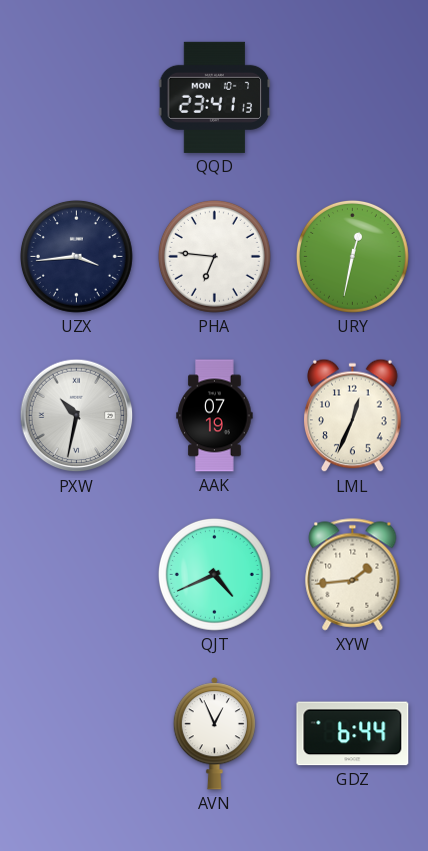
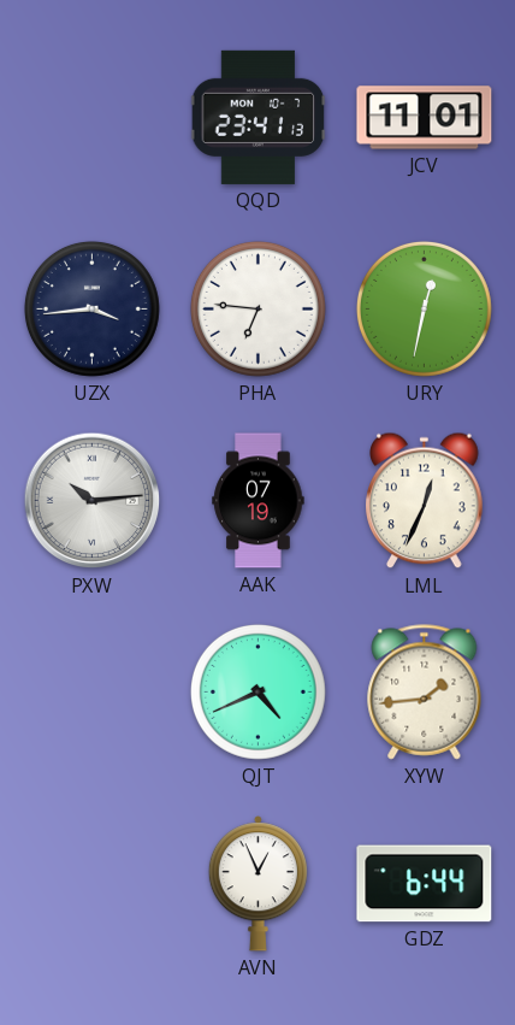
JCV: none -> 11:01
PXW: 10:32 -> 10:14
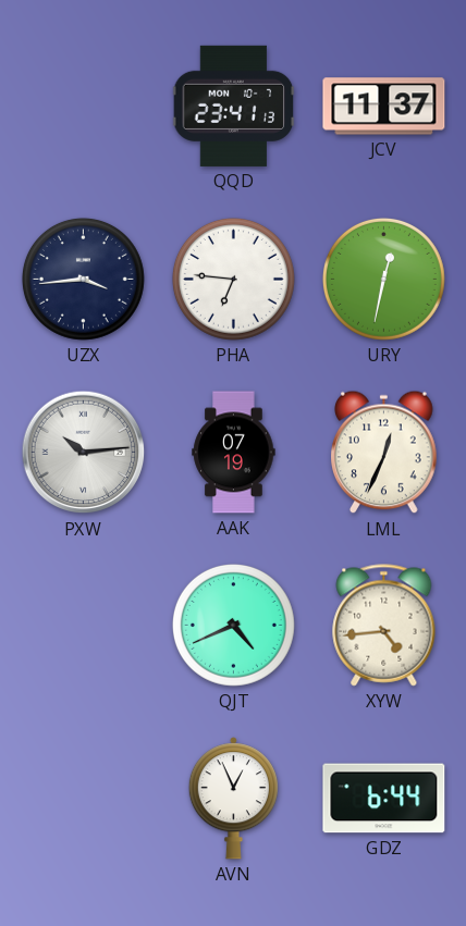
JCV: 11:01 -> 11:37
XYW: 1:44 -> 4:44
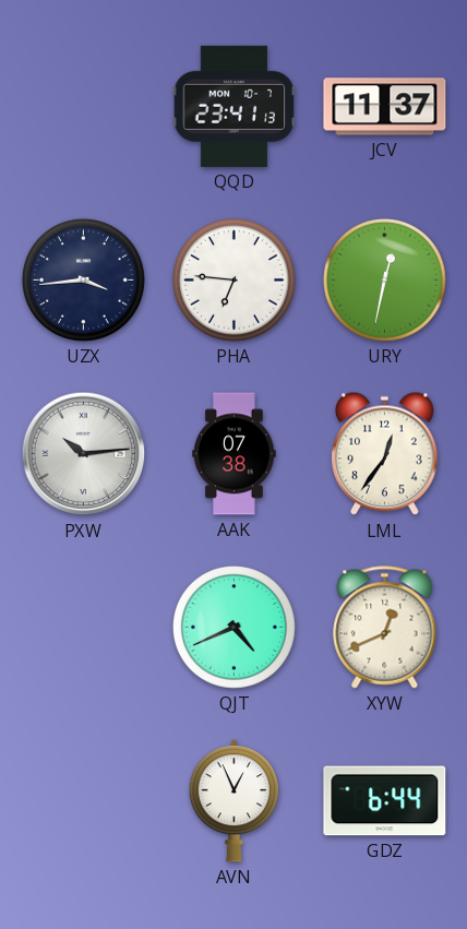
AAK: 07:19 -> 07:38
LML: 12:34 -> 12:36
XYW: 4:44 -> 12:41
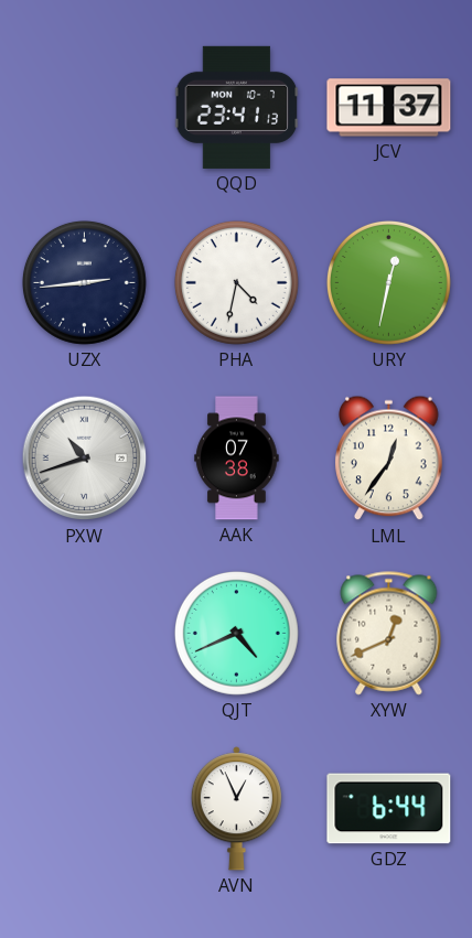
UZX: 3:44 -> 2:44
PHA: 6:46 -> 4:32
PXW: 10:14 -> 10:42
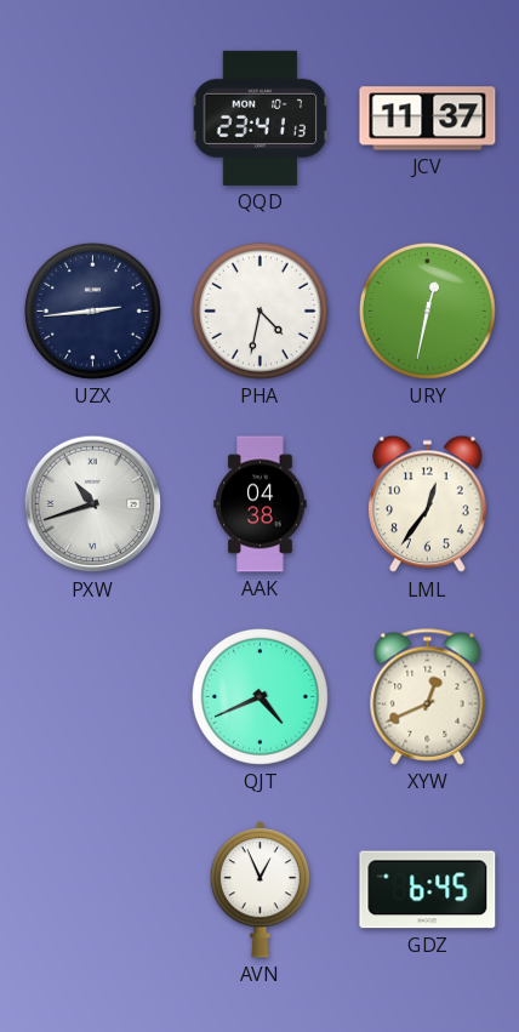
AAK: 07:38 -> 04:38
GDZ: 6:44 -> 6:45
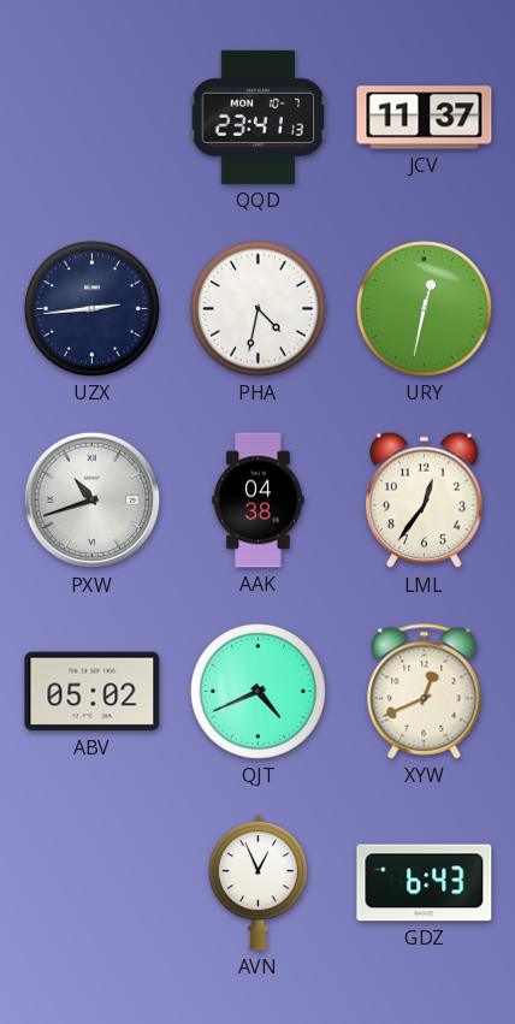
ABV: none -> 05:02
GDZ: 6:45 -> 6:43
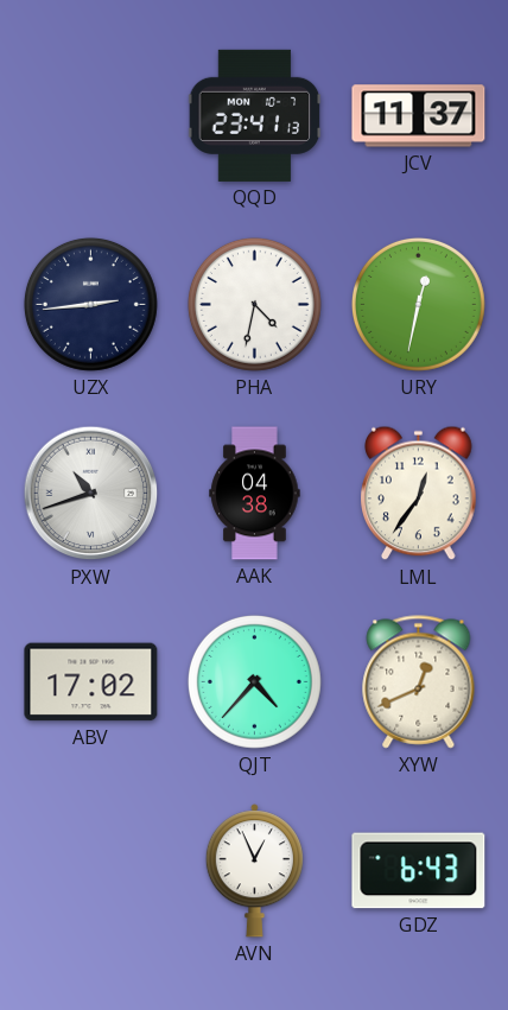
ABV: 05:02 -> 17:02
QJT: 4:41 -> 4:37
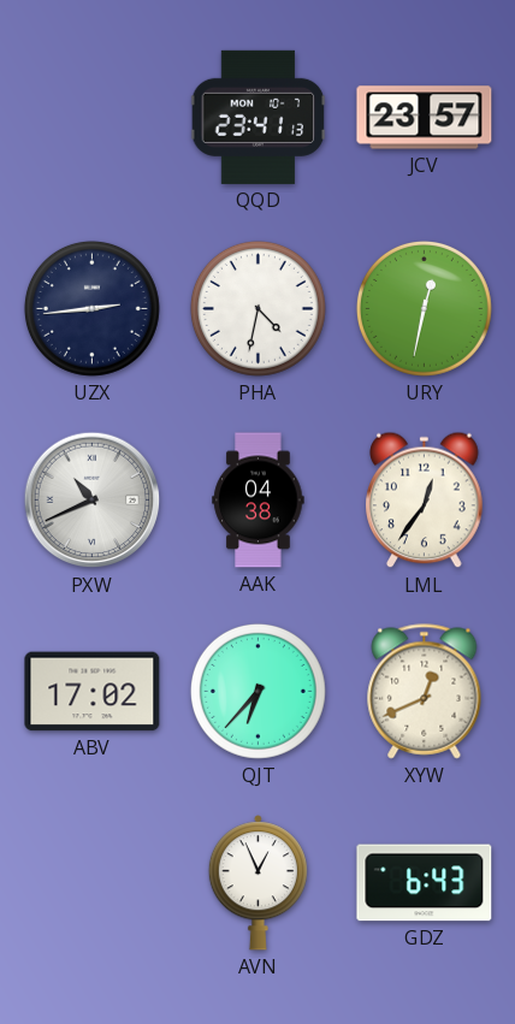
JCV: 11:37 -> 23:57
PXW: 10:42 -> 10:41
QJT: 4:37 -> 6:37
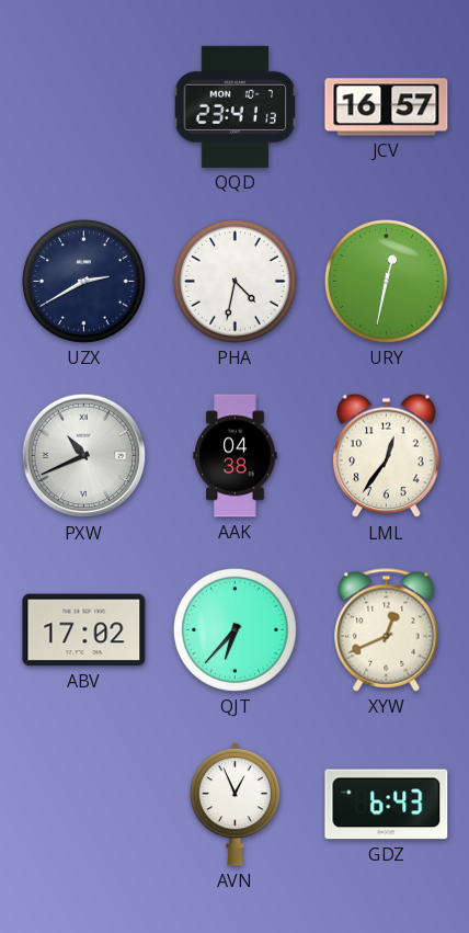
JCV: 23:57 -> 16:57
UZX: 2:44 -> 2:40
